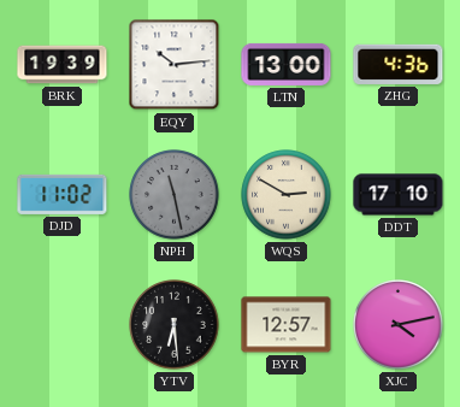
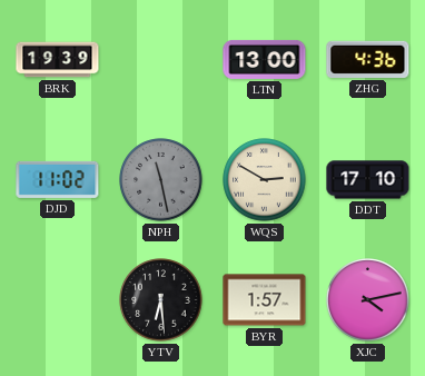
EQY: 10:14 -> none
BYR: 12:57 -> 1:57
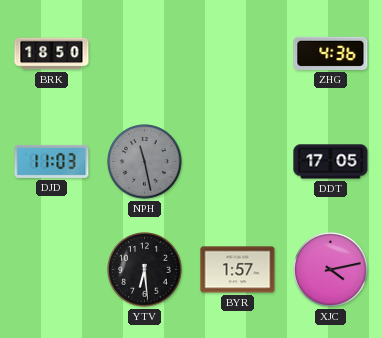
BRK: 19:39 -> 18:50
LTN: 13:00 -> none
DJD: 11:02 -> 11:03
WQS: 2:50 -> none
DDT: 17:10 -> 17:05
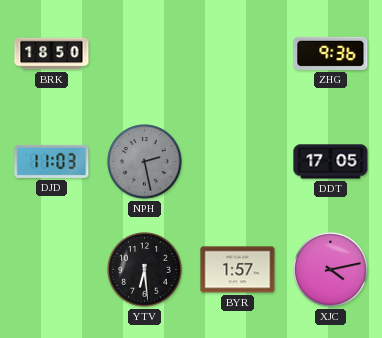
ZHG: 4:36 -> 9:36
NPH: 11:28 -> 2:28
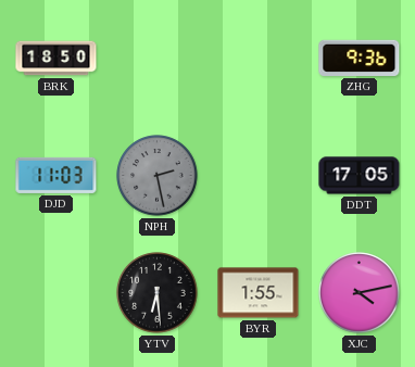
BYR: 1:57 -> 1:55
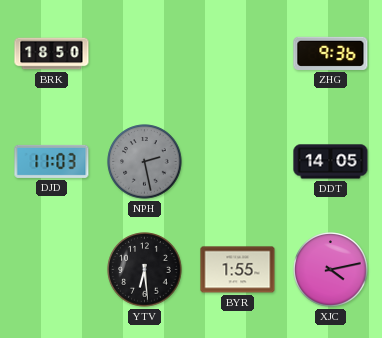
DDT: 17:05 -> 14:05
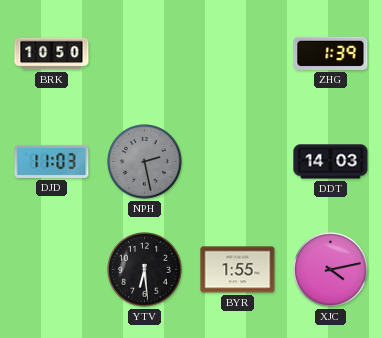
BRK: 18:50 -> 10:50
ZHG: 9:36 -> 1:39
DDT: 14:05 -> 14:03
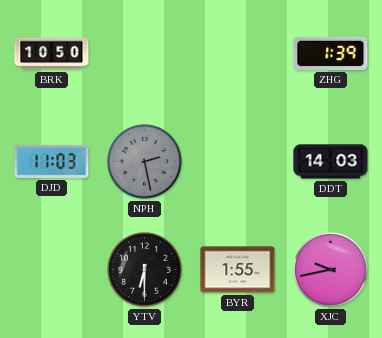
YTV: 6:29 -> 6:30
XJC: 4:13 -> 9:43
